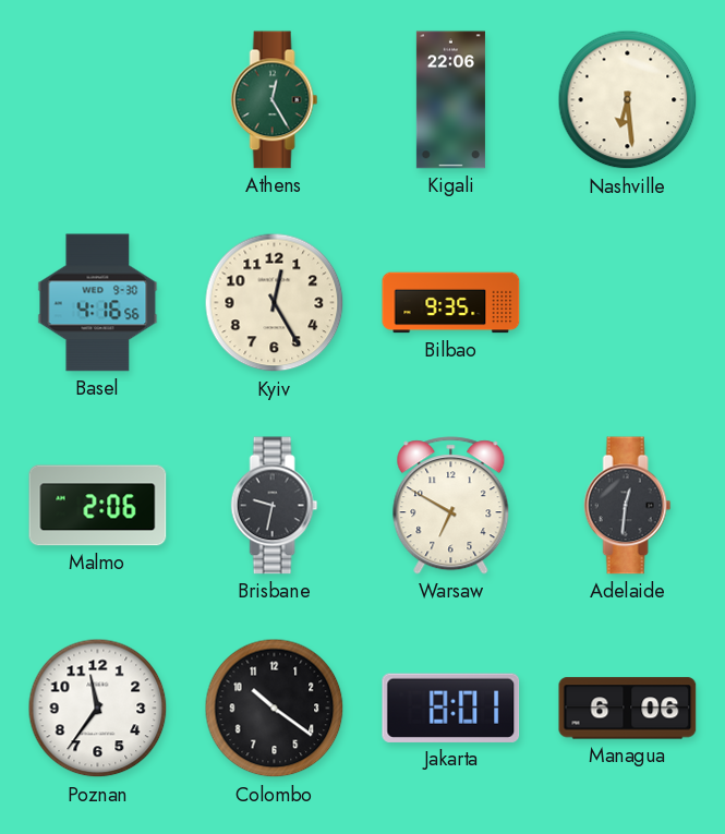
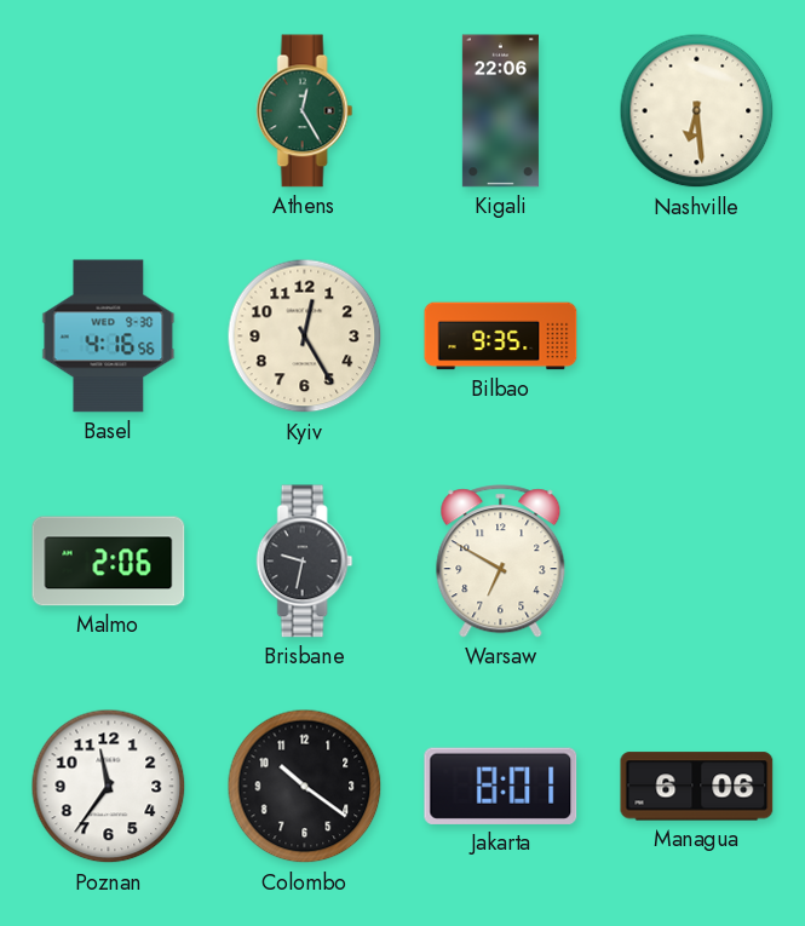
Adelaide: 12:31 -> none
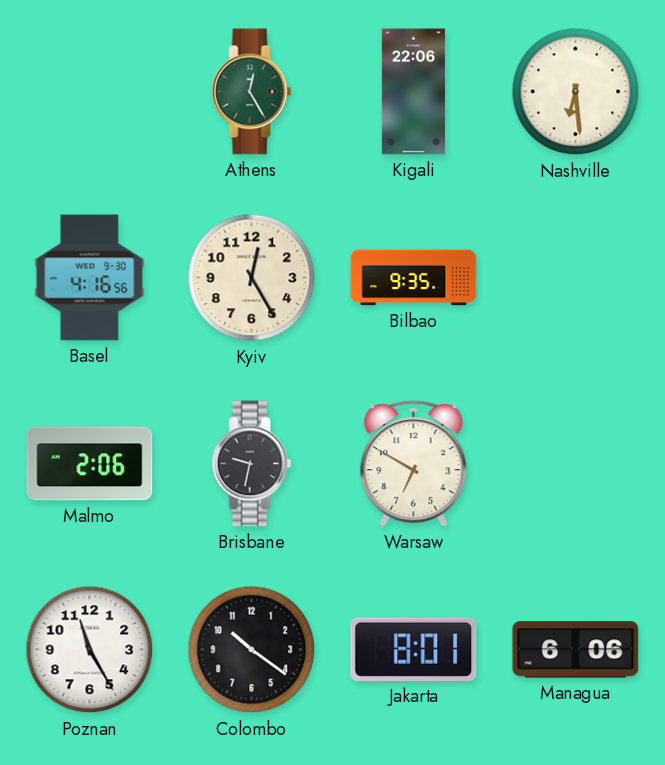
Poznan: 11:36 -> 11:25
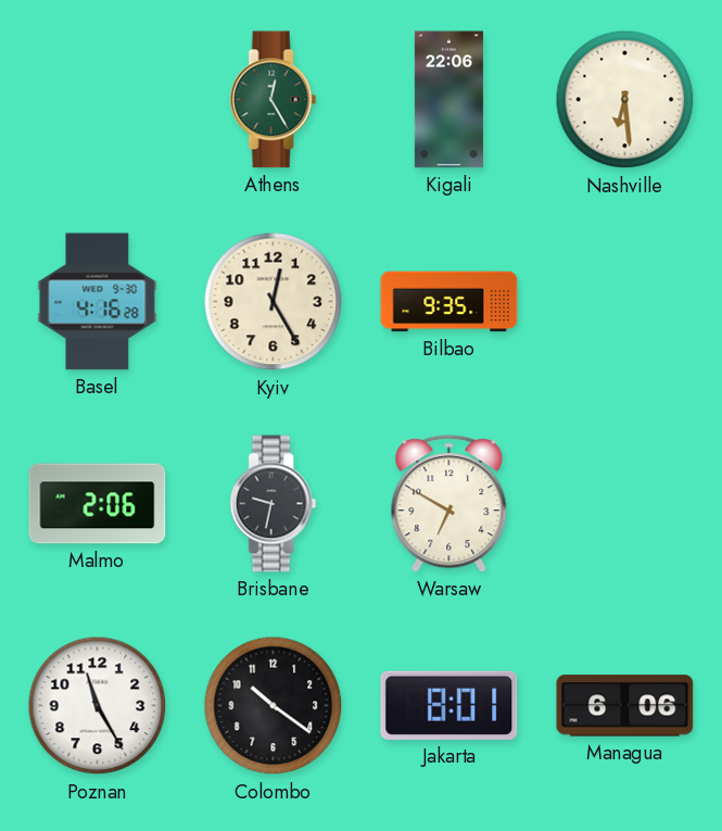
Basel: 4:16:56 -> 4:16:28
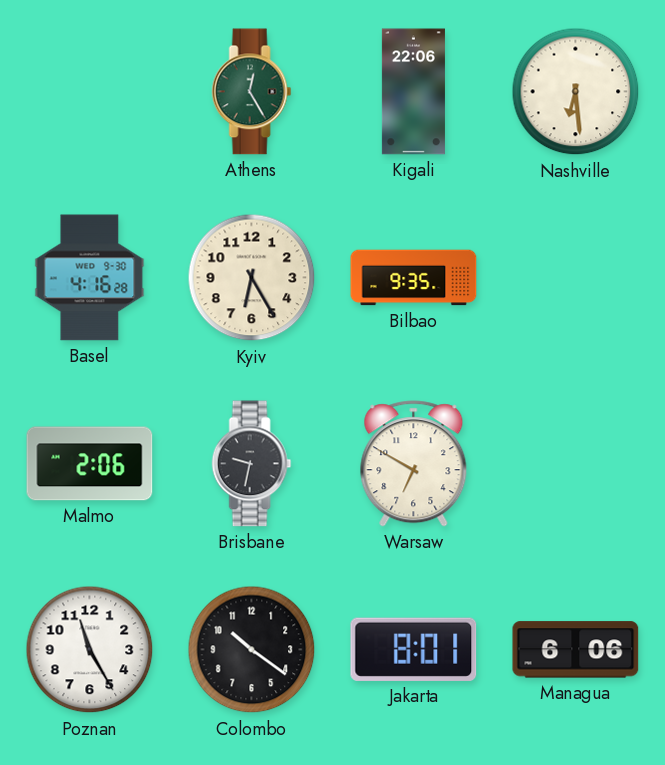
Kyiv: 12:25 -> 6:25
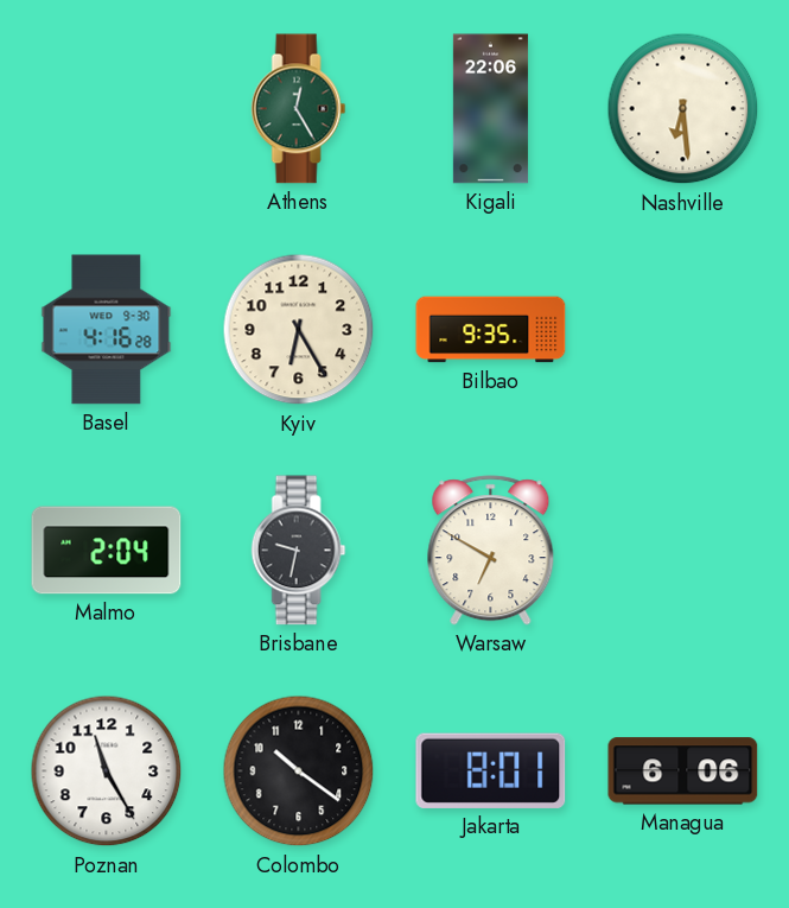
Malmo: 2:06 -> 2:04
